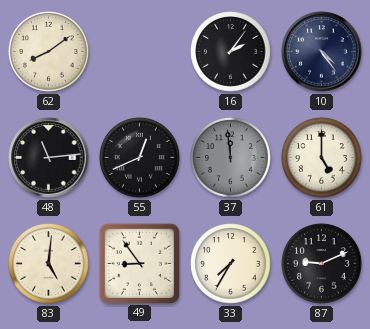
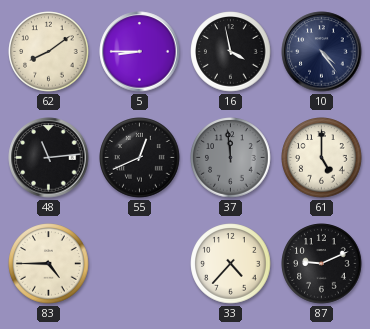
5: none -> 8:45
16: 2:06 -> 3:58
83: 5:01 -> 4:45
49: 8:54 -> none
33: 7:35 -> 4:37
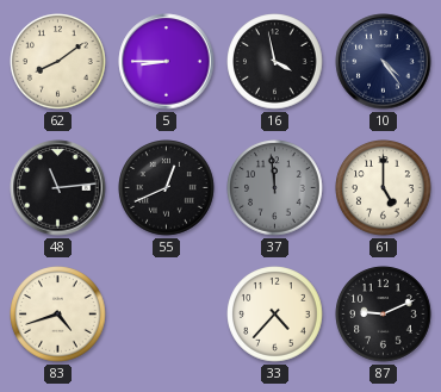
83: 4:45 -> 4:42
